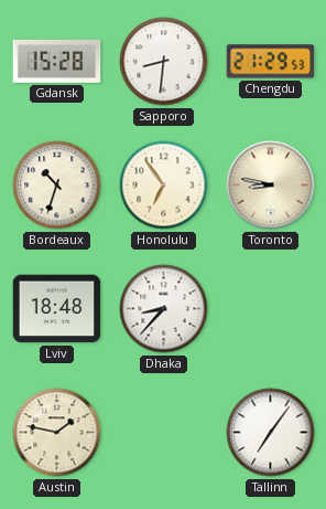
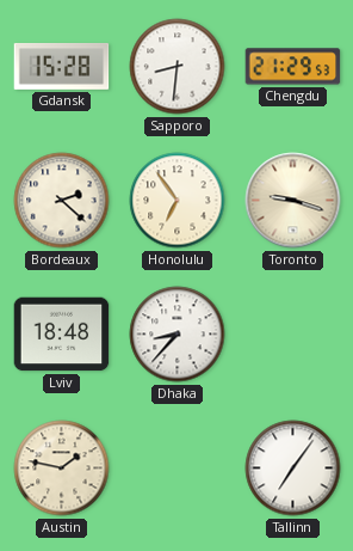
Bordeaux: 10:33 -> 2:22
Toronto: 8:47 -> 9:18
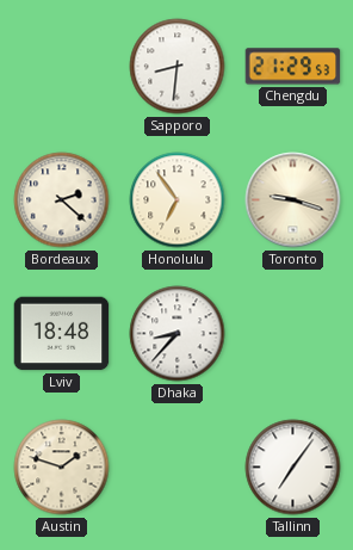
Gdansk: 15:28 -> none
Austin: 1:47 -> 1:48
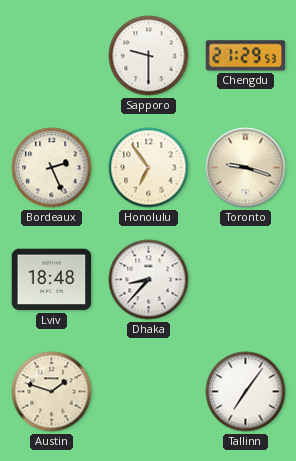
Sapporo: 8:31 -> 9:30
Bordeaux: 2:22 -> 2:26
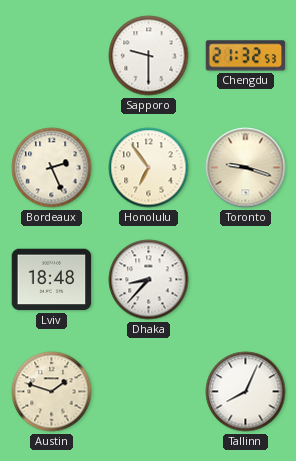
Chengdu: 21:29 -> 21:32
Tallinn: 7:06 -> 8:04
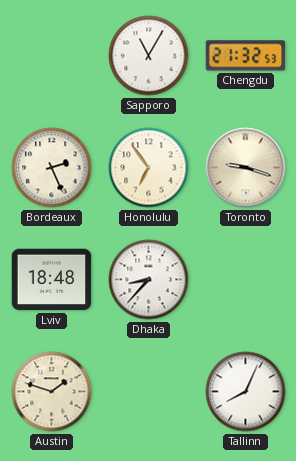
Sapporo: 9:30 -> 11:05
